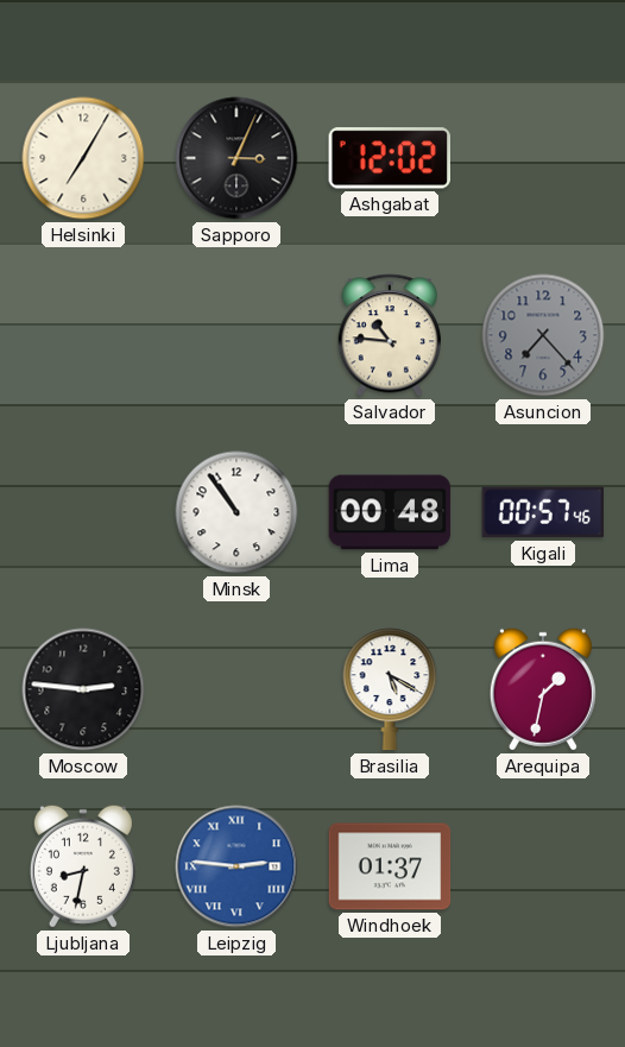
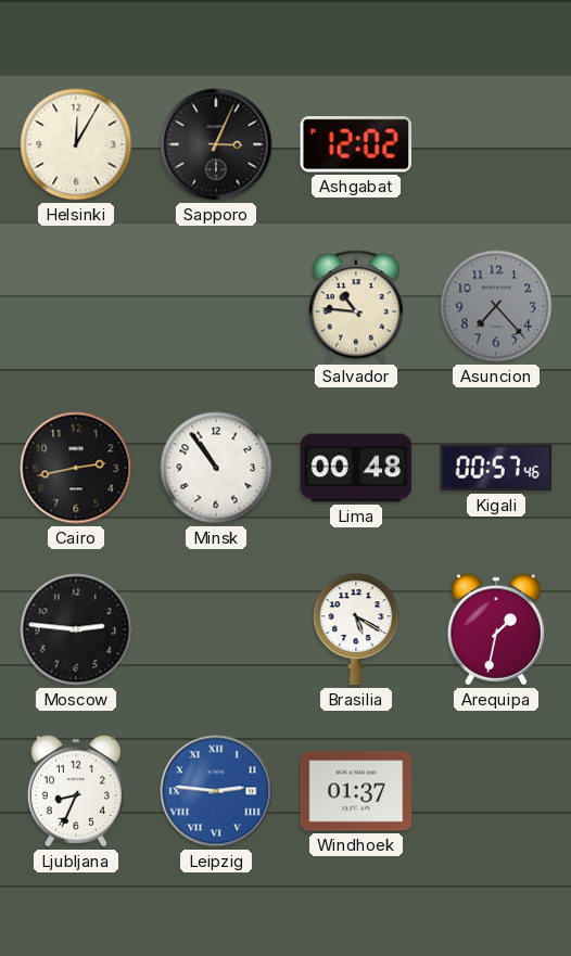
Helsinki: 7:05 -> 12:05
Cairo: none -> 2:43
Ljubljana: 8:32 -> 8:34
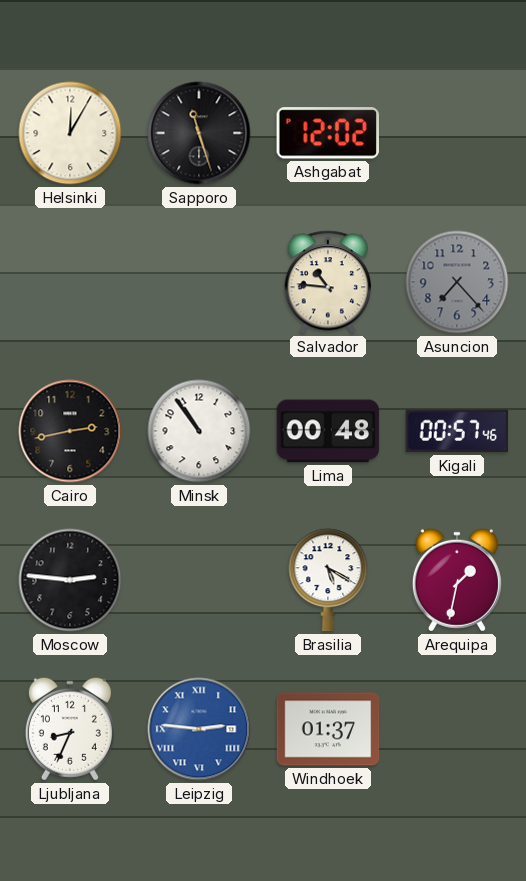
Sapporo: 3:04 -> 11:27
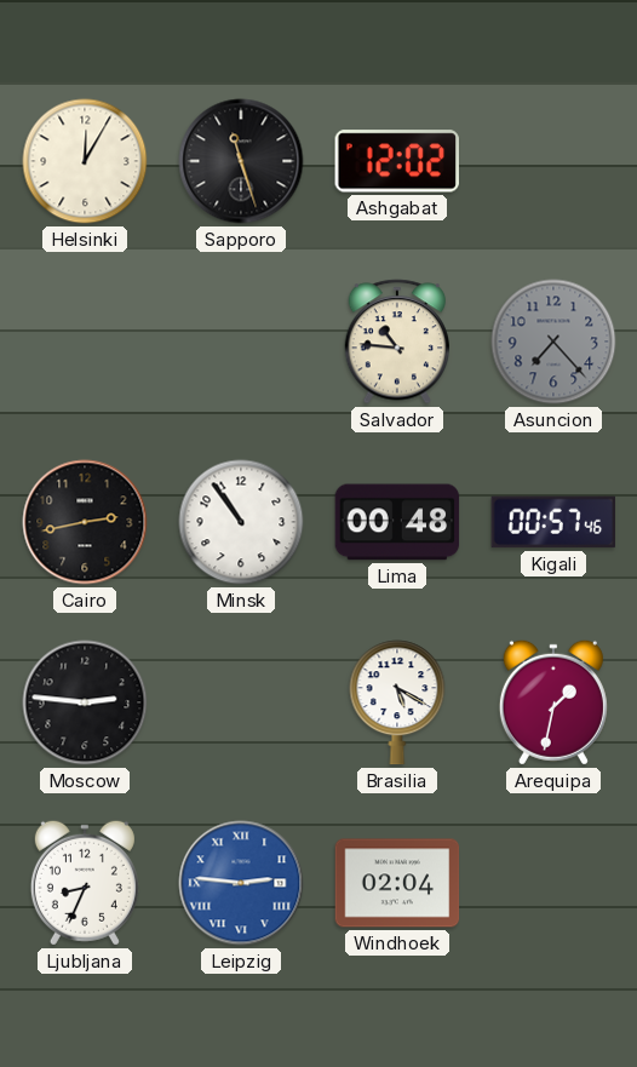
Windhoek: 01:37 -> 02:04
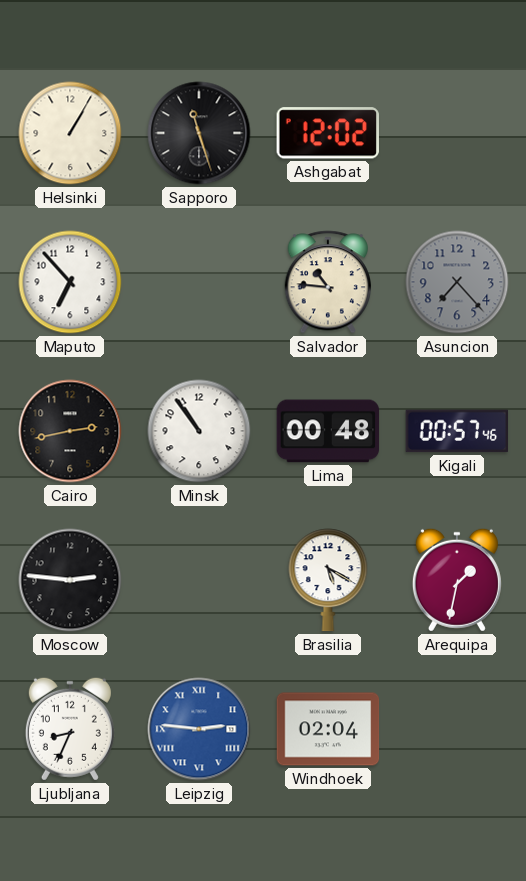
Helsinki: 12:05 -> 1:05
Maputo: none -> 6:53
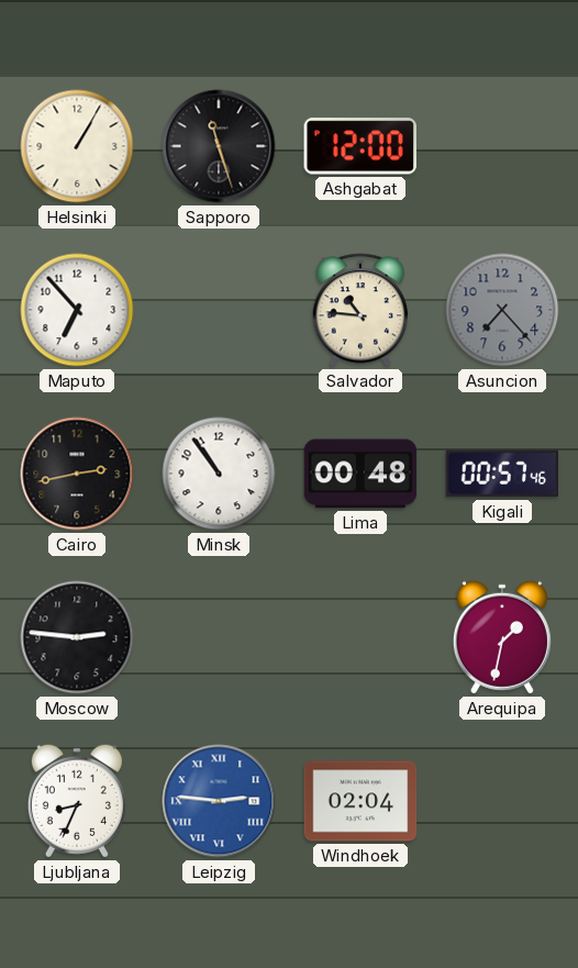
Ashgabat: 12:02 -> 12:00
Brasilia: 5:20 -> none
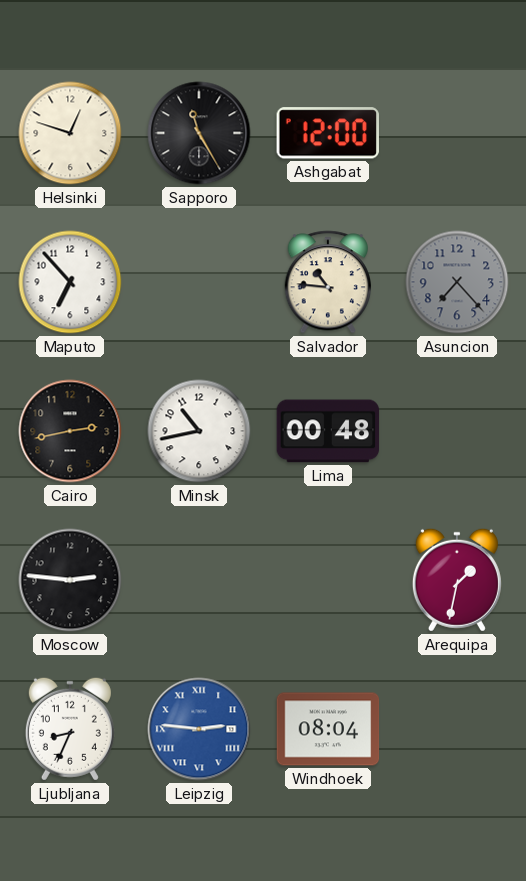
Helsinki: 1:05 -> 12:48
Sapporo: 11:27 -> 11:25
Minsk: 10:54 -> 10:43
Kigali: 00:57 -> none
Windhoek: 02:04 -> 08:04
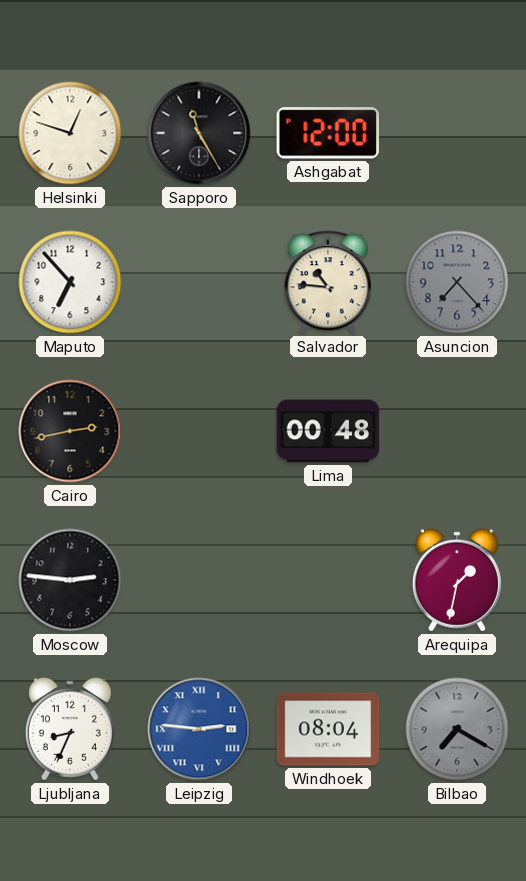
Minsk: 10:43 -> none
Bilbao: none -> 7:20
